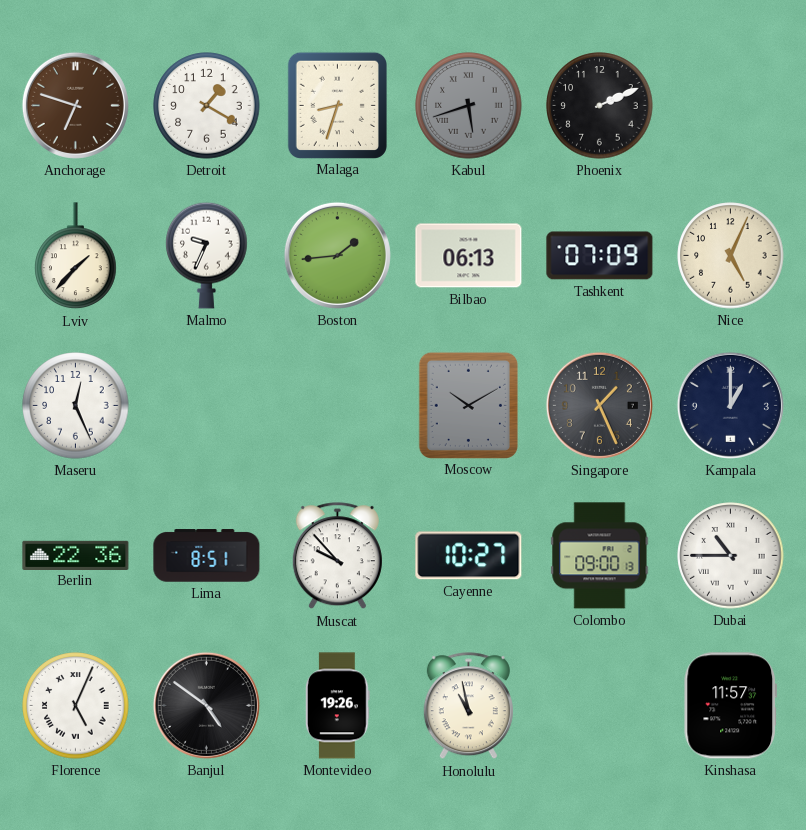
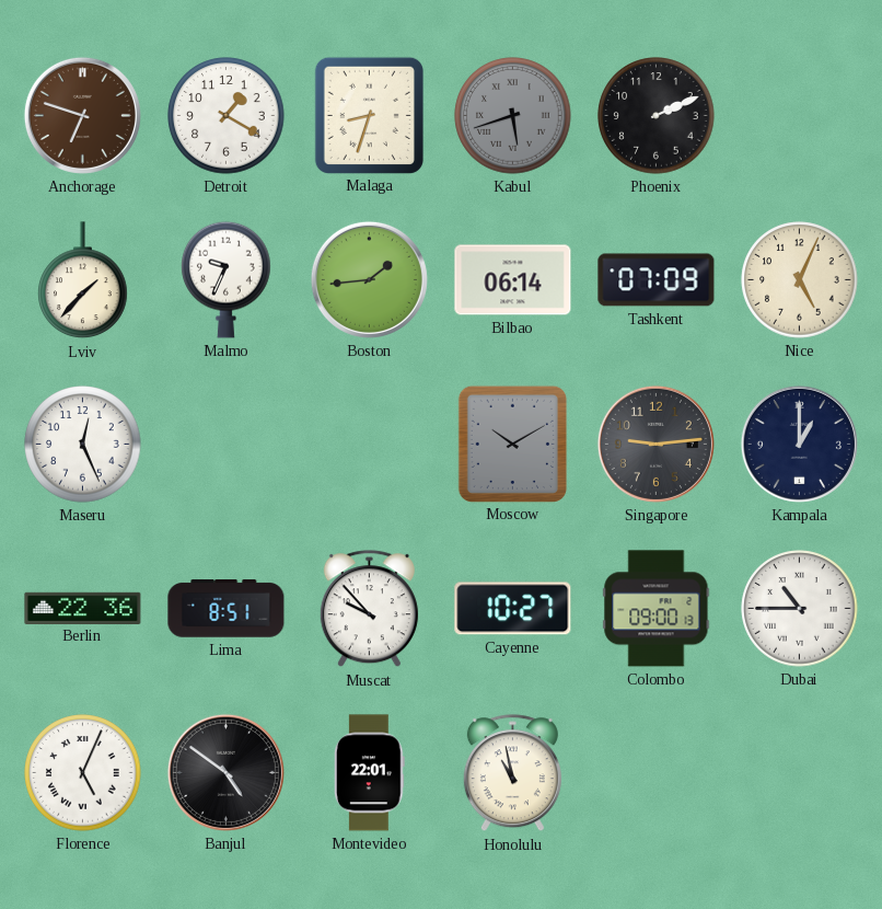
Bilbao: 06:13 -> 06:14
Singapore: 1:26 -> 9:14
Montevideo: 19:26 -> 22:01
Kinshasa: 11:57 -> none
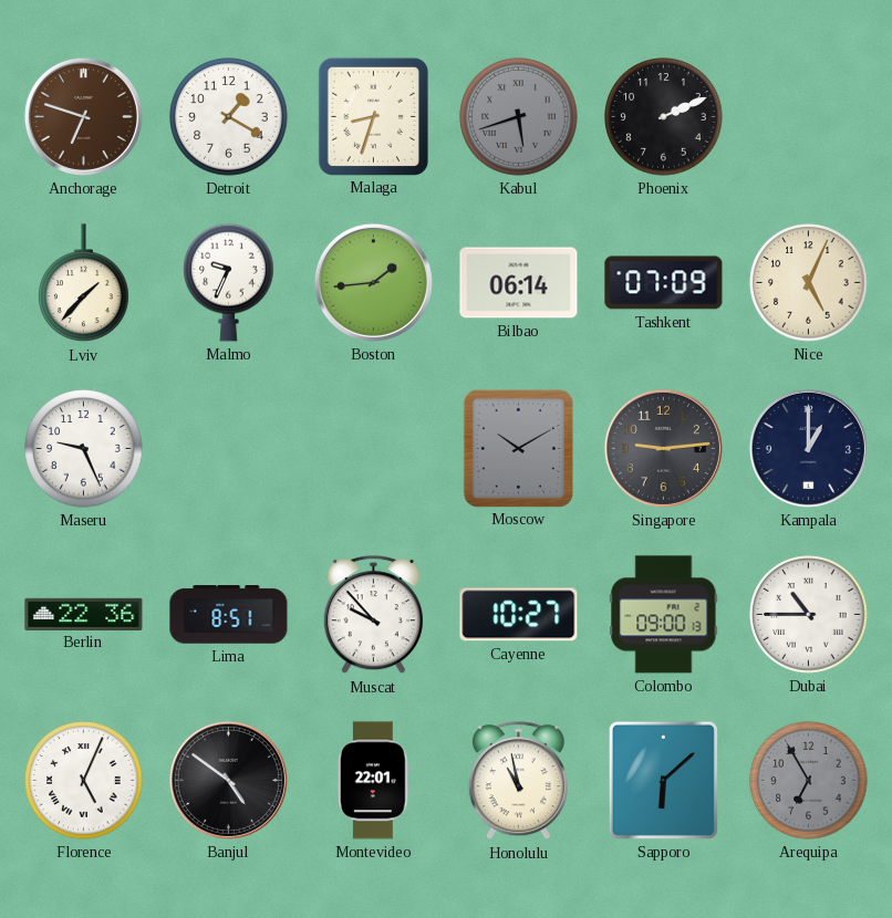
Maseru: 12:26 -> 9:26
Sapporo: none -> 6:08
Arequipa: none -> 6:55
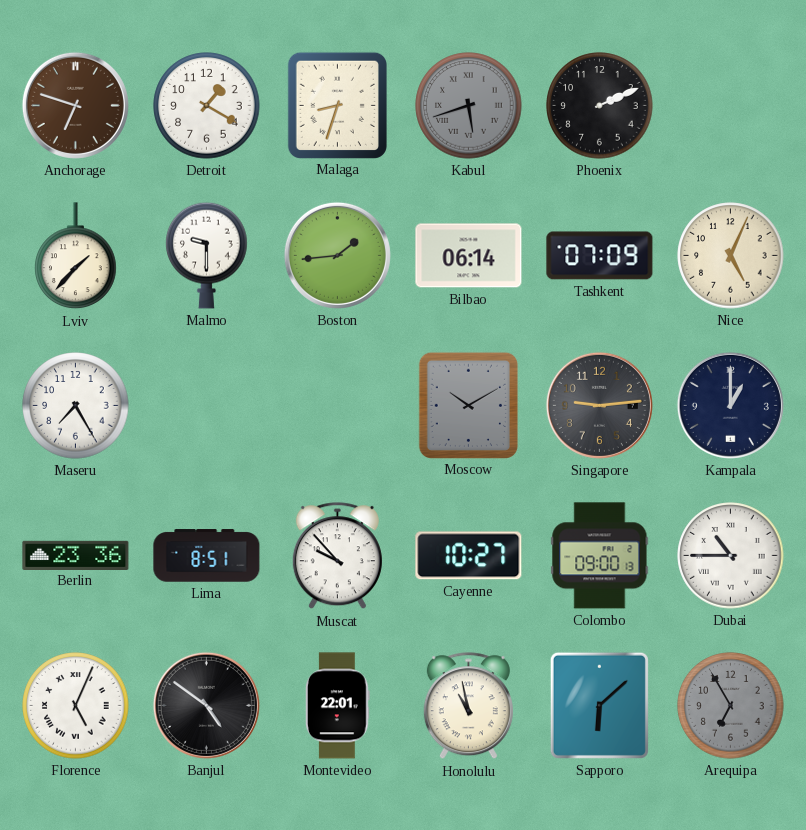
Malmo: 9:34 -> 9:30
Maseru: 9:26 -> 7:25
Berlin: 22:36 -> 23:36
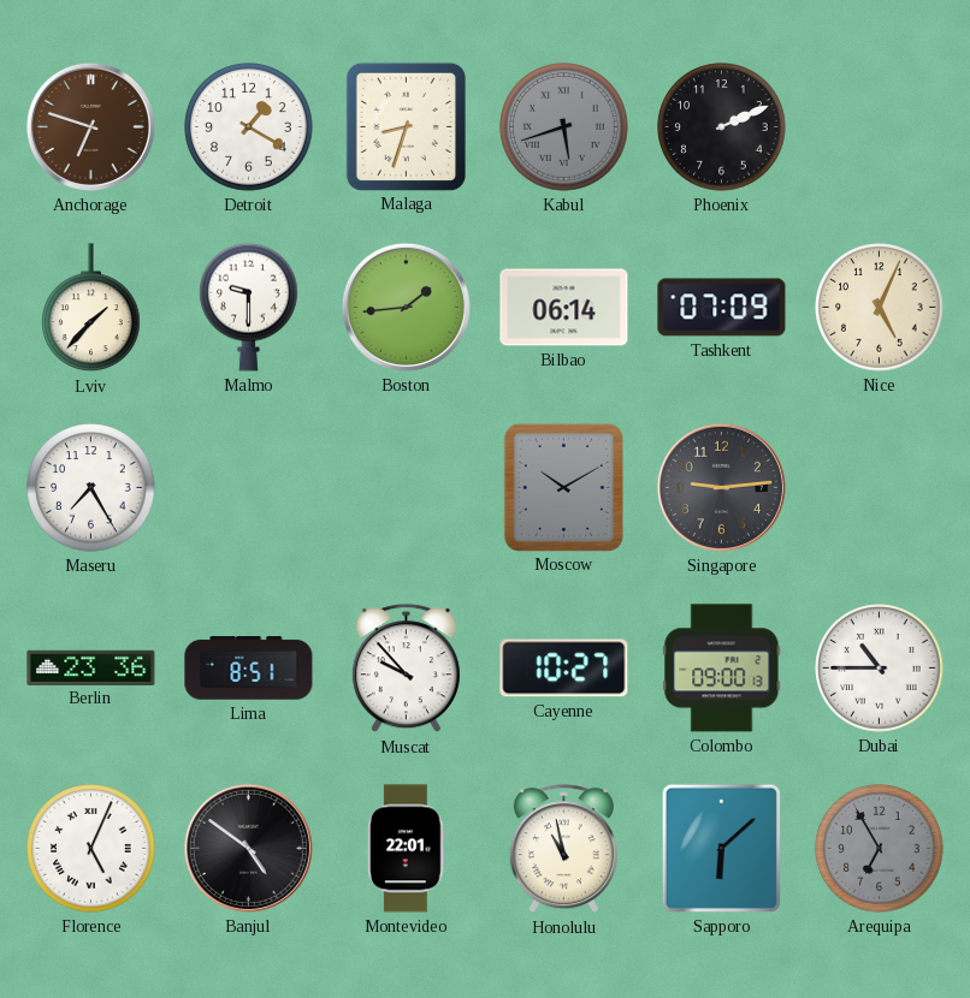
Kampala: 1:00 -> none
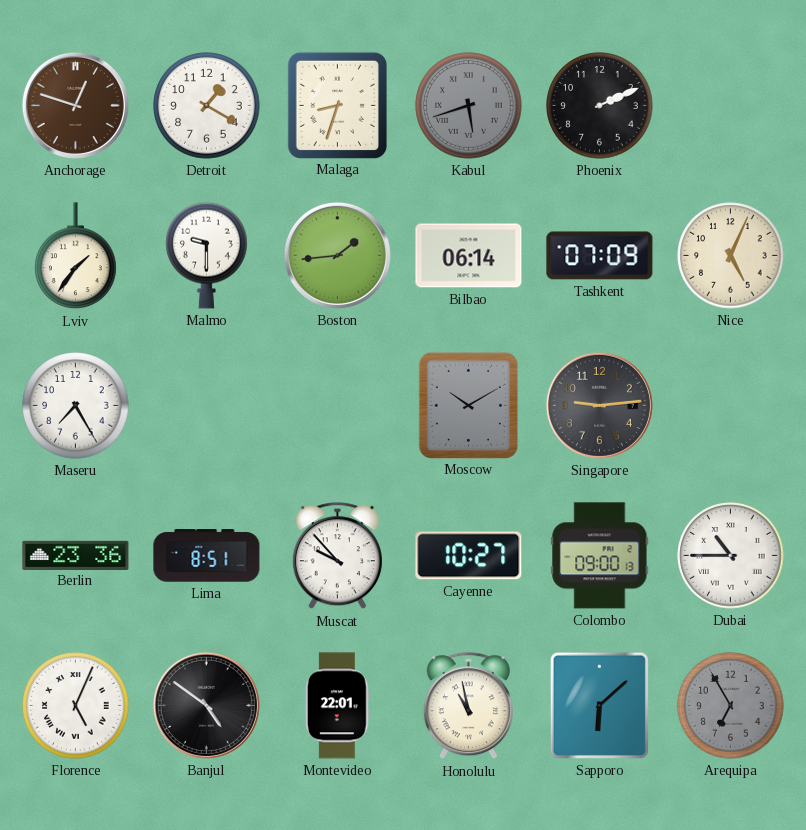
Anchorage: 6:48 -> 12:48
Lviv: 1:37 -> 1:36
